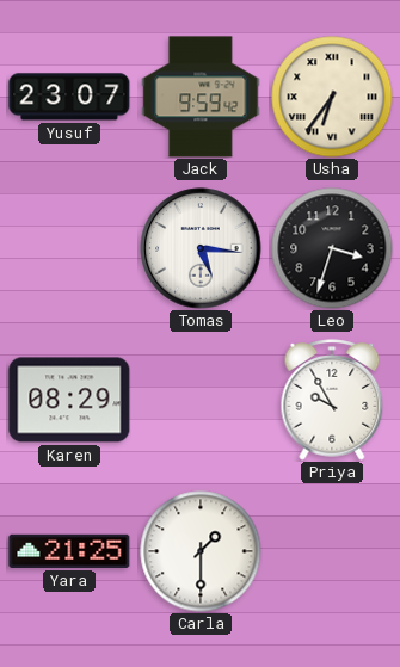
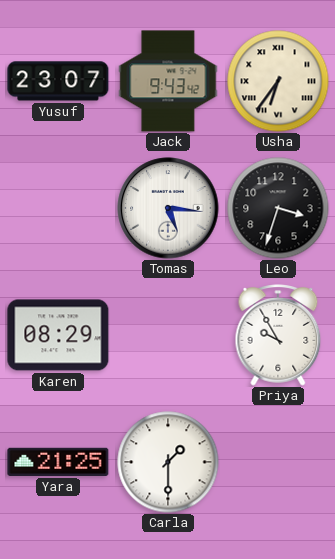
Jack: 9:59 -> 9:43
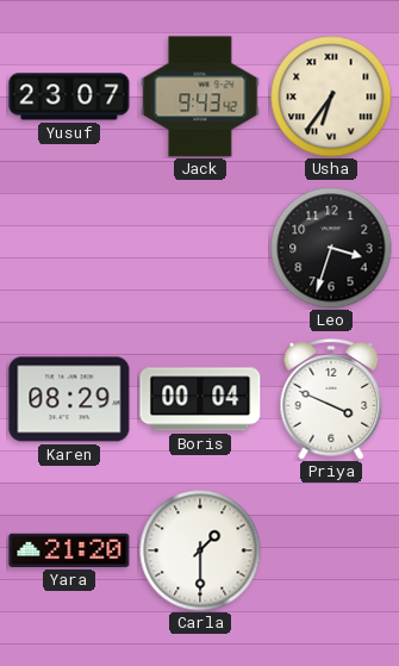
Tomas: 5:16 -> none
Boris: none -> 00:04
Priya: 9:55 -> 3:49
Yara: 21:25 -> 21:20
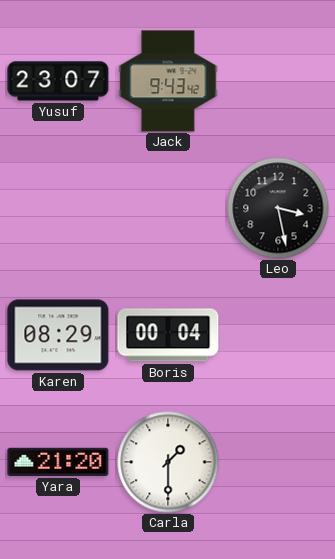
Usha: 6:36 -> none
Leo: 3:33 -> 3:28
Priya: 3:49 -> none
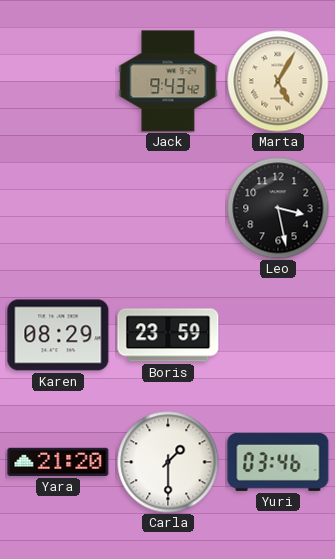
Yusuf: 23:07 -> none
Marta: none -> 5:05
Boris: 00:04 -> 23:59
Yuri: none -> 03:46
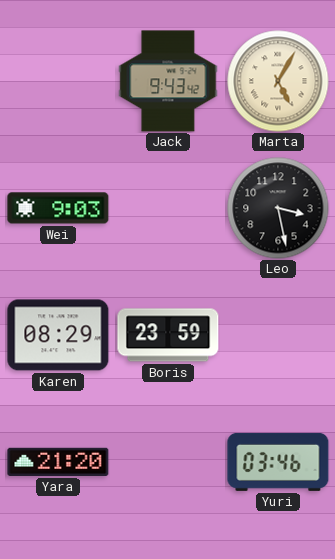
Wei: none -> 9:03
Carla: 1:30 -> none
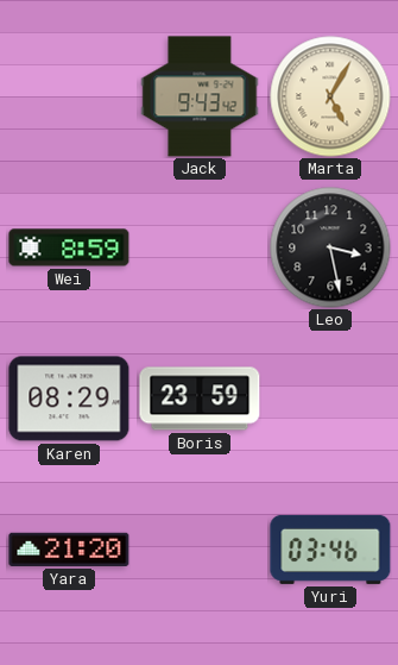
Wei: 9:03 -> 8:59
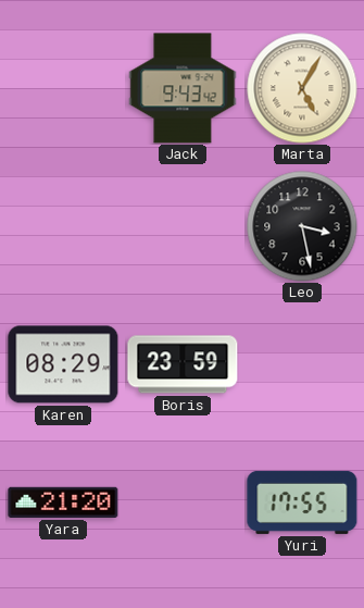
Wei: 8:59 -> none
Yuri: 03:46 -> 17:55
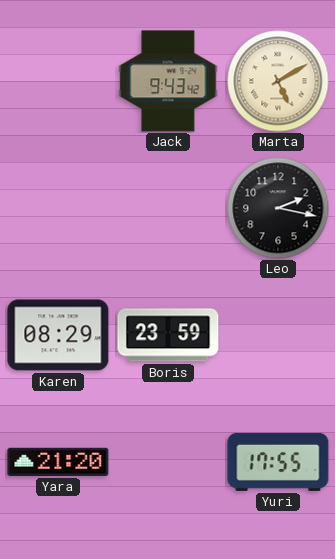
Marta: 5:05 -> 5:10
Leo: 3:28 -> 2:17
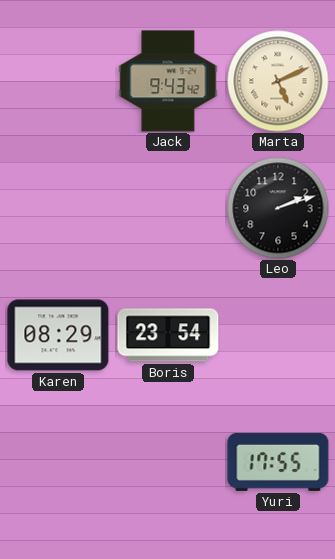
Marta: 5:10 -> 5:11
Leo: 2:17 -> 2:12
Boris: 23:59 -> 23:54
Yara: 21:20 -> none
